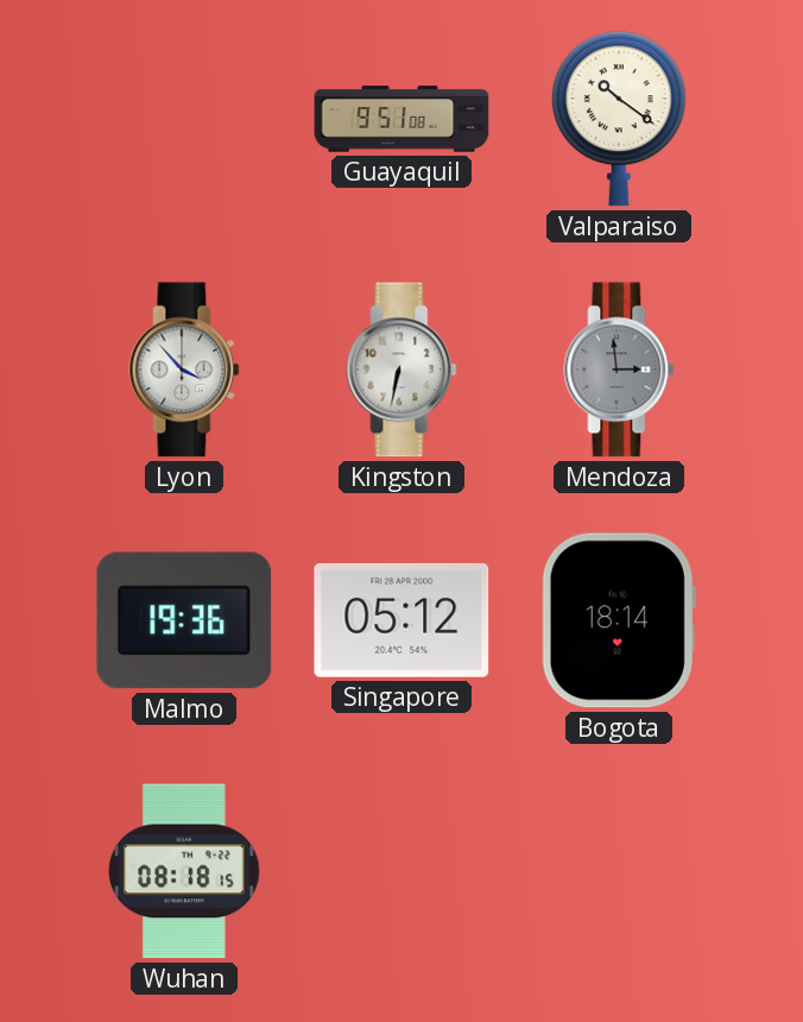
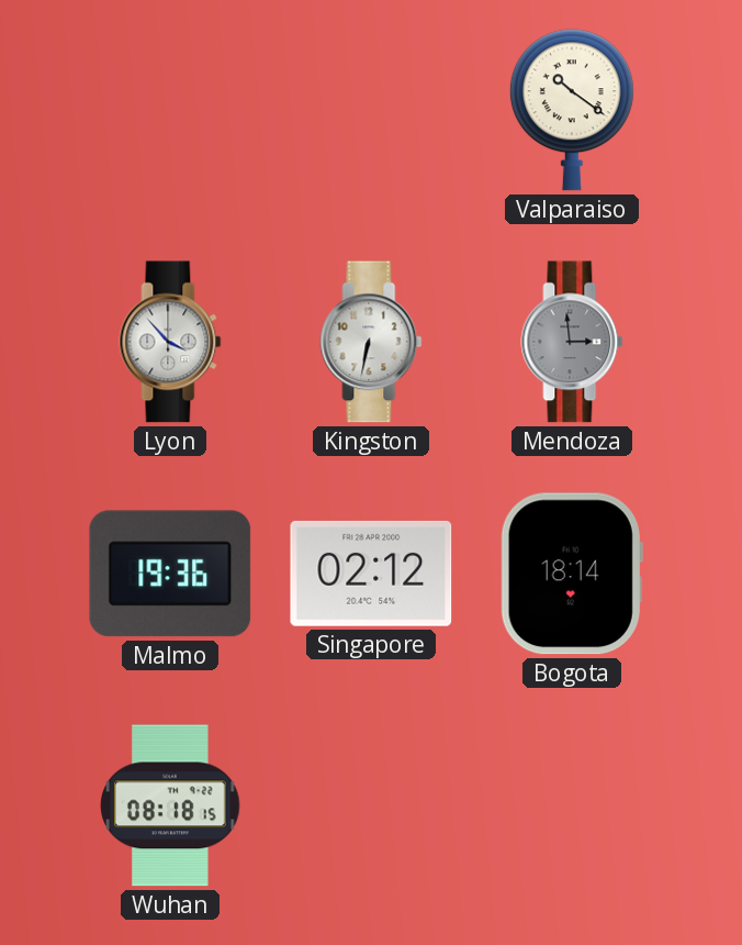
Guayaquil: 9:51 -> none
Singapore: 05:12 -> 02:12
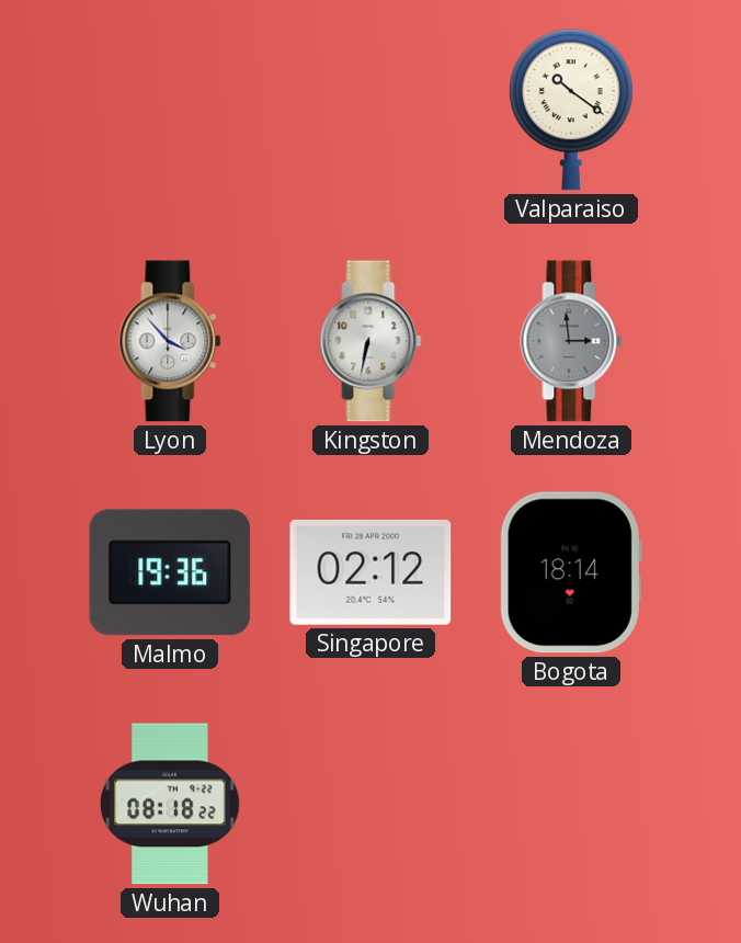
Wuhan: 08:18:15 -> 08:18:22
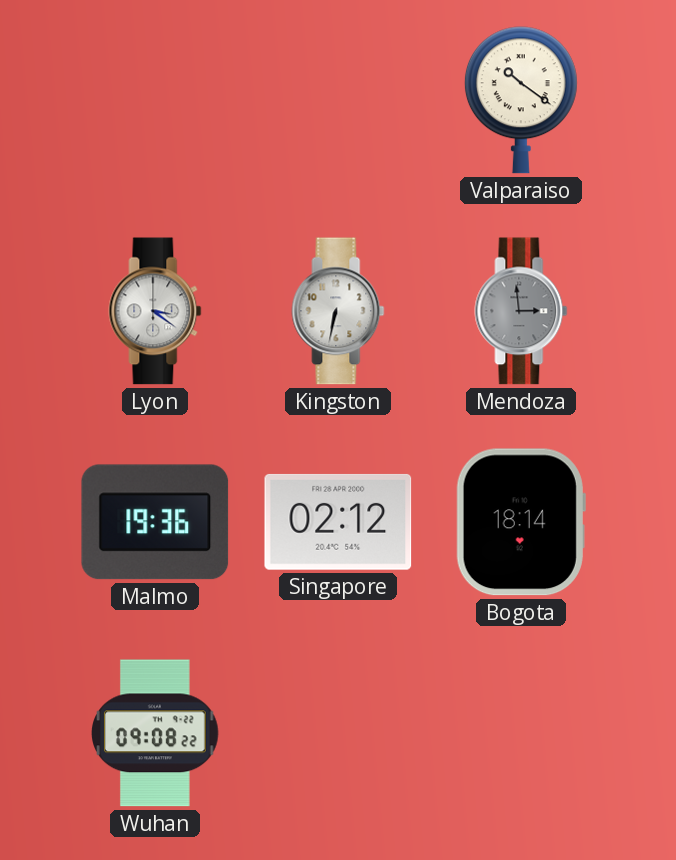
Lyon: 3:53 -> 3:21
Wuhan: 08:18 -> 09:08
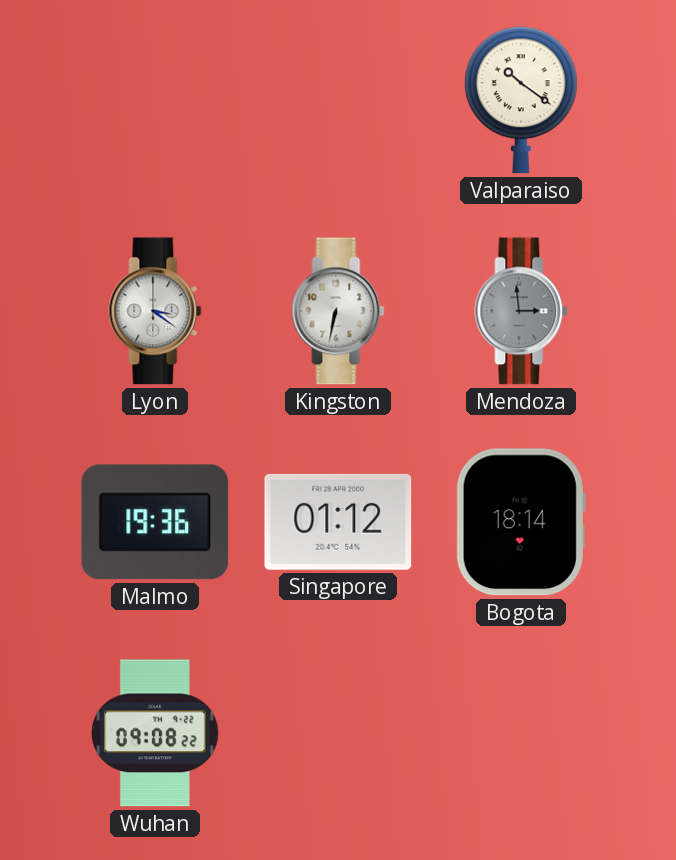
Singapore: 02:12 -> 01:12
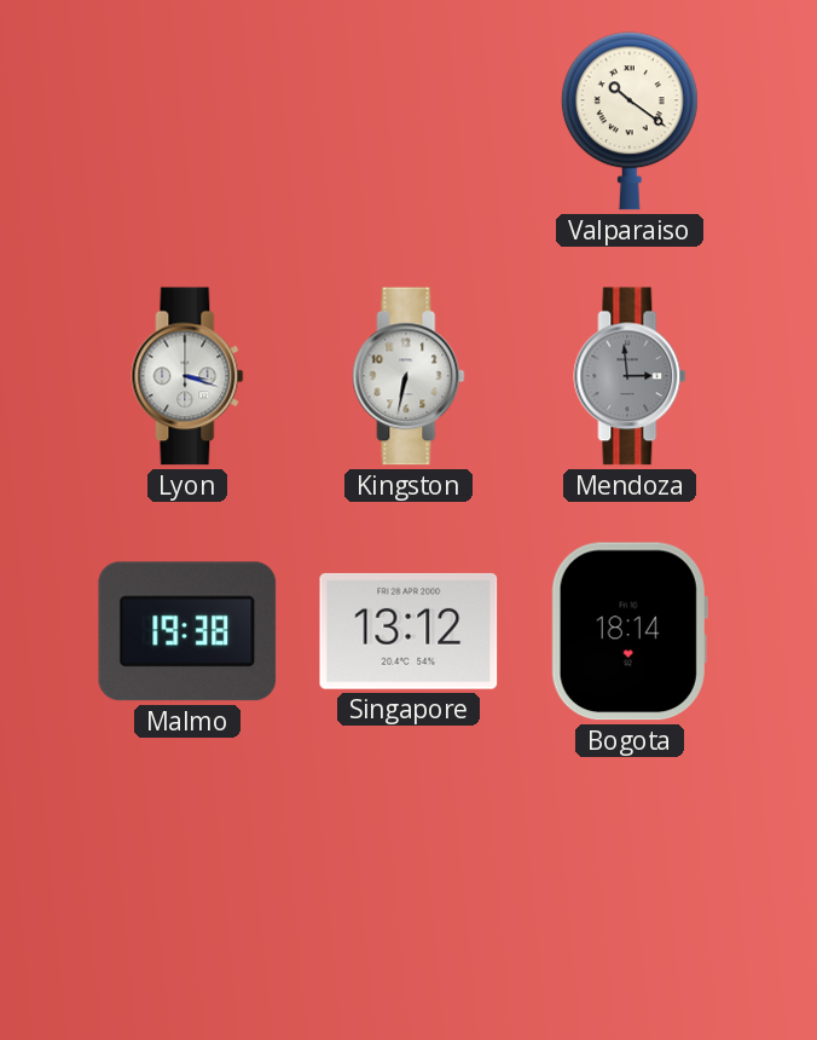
Lyon: 3:21 -> 3:18
Malmo: 19:36 -> 19:38
Singapore: 01:12 -> 13:12
Wuhan: 09:08 -> none
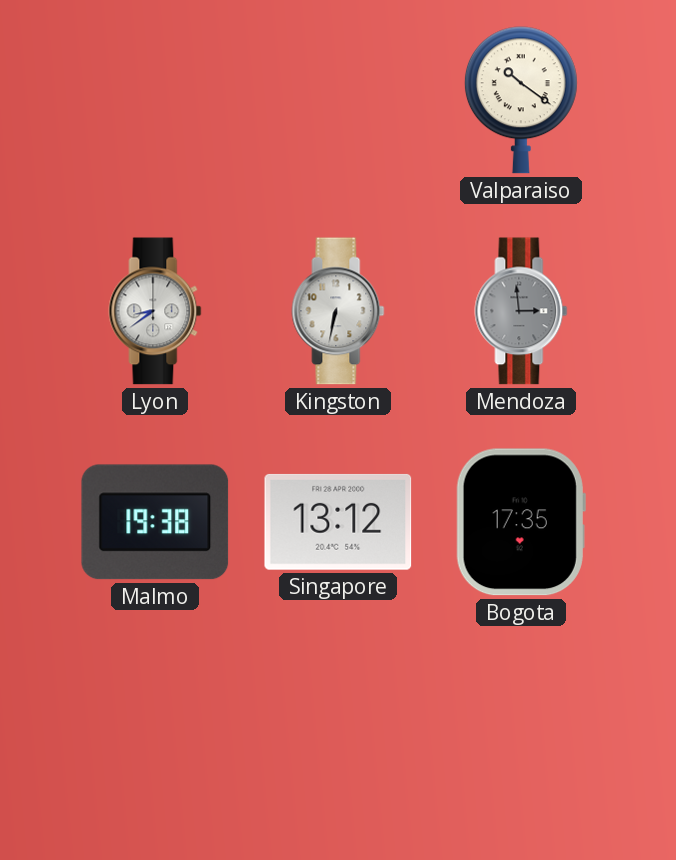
Lyon: 3:18 -> 8:39
Bogota: 18:14 -> 17:35
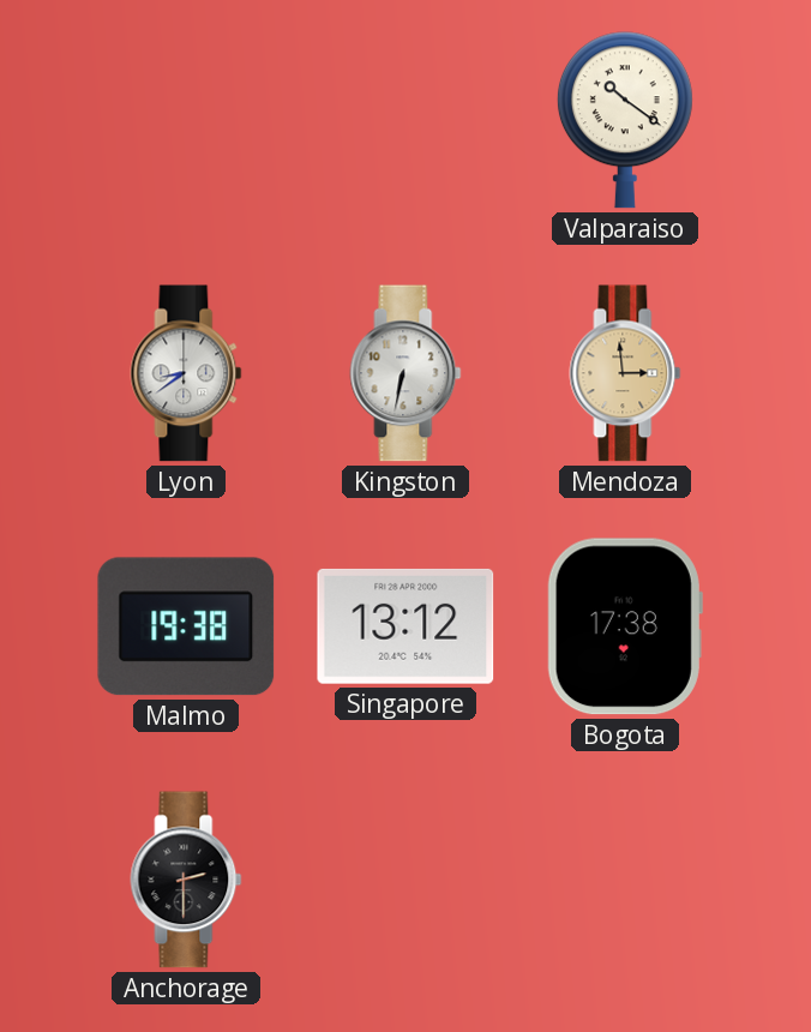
Mendoza dial: grey -> champagne
Bogota: 17:35 -> 17:38
Anchorage: none -> 2:30
